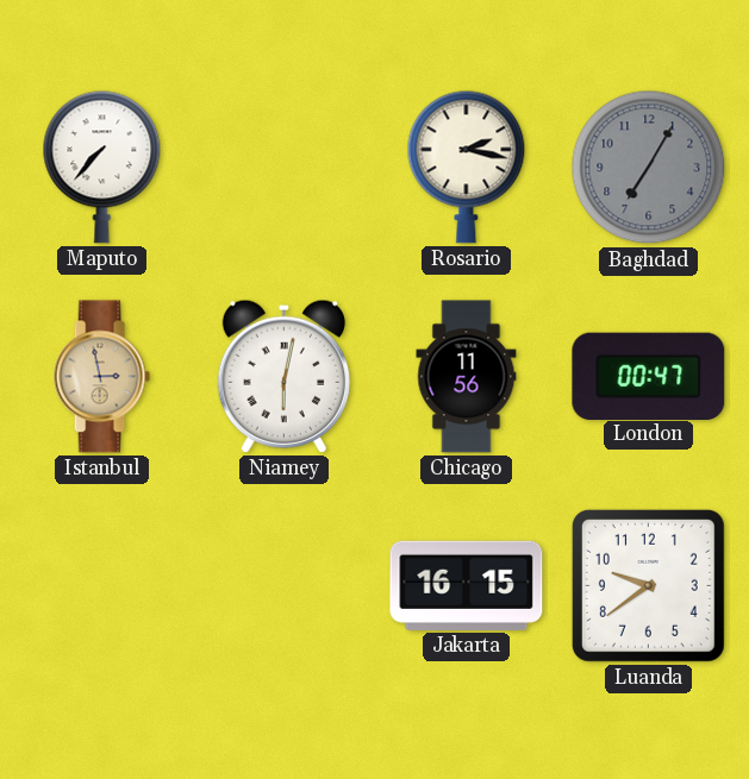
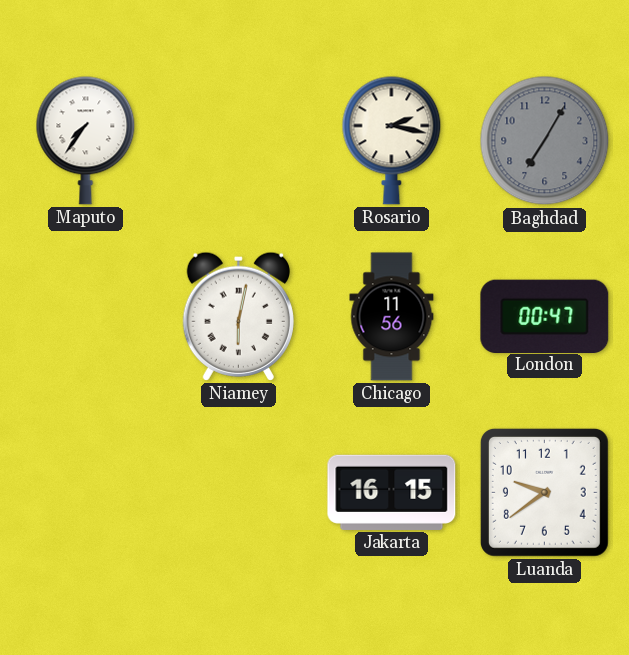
Maputo: 7:37 -> 7:36
Istanbul: 2:58 -> none
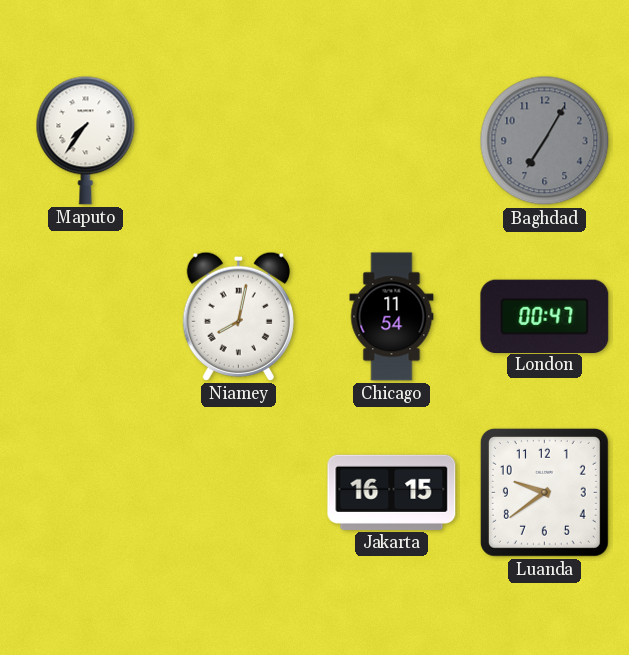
Rosario: 2:17 -> none
Niamey: 6:02 -> 8:02
Chicago: 11:56 -> 11:54
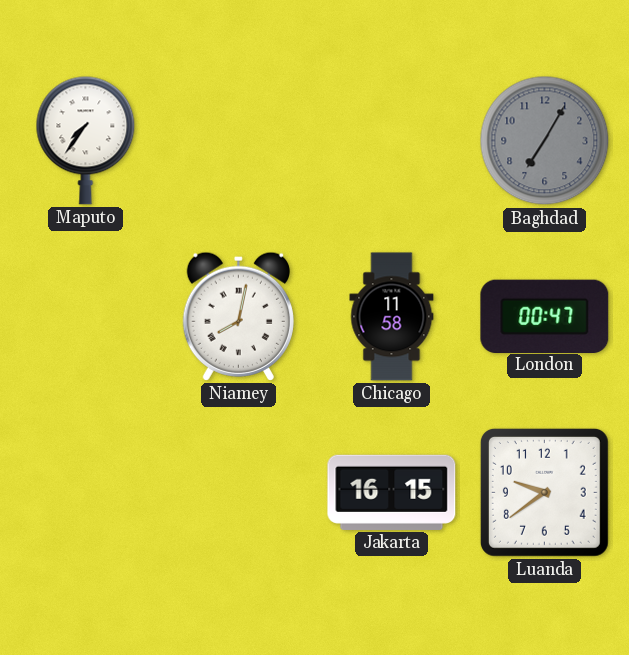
Chicago: 11:54 -> 11:58
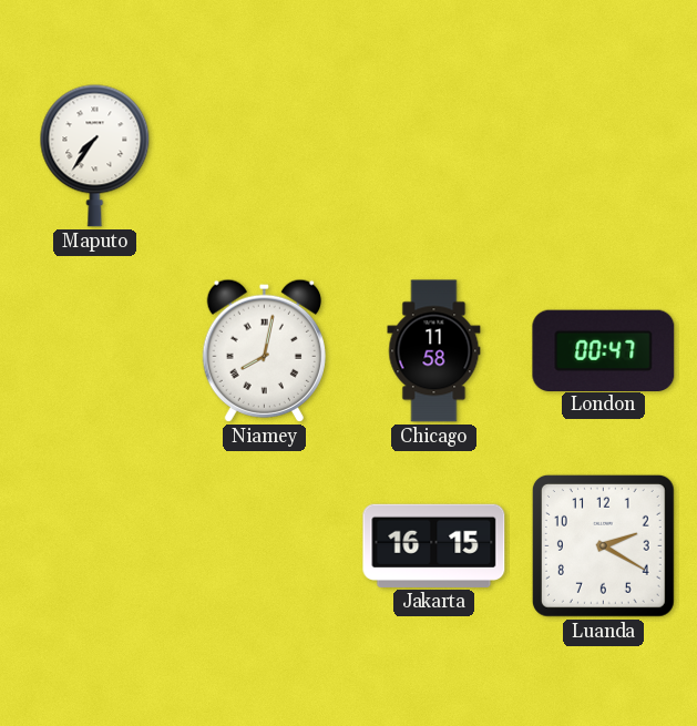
Baghdad: 7:05 -> none
Luanda: 9:39 -> 2:20
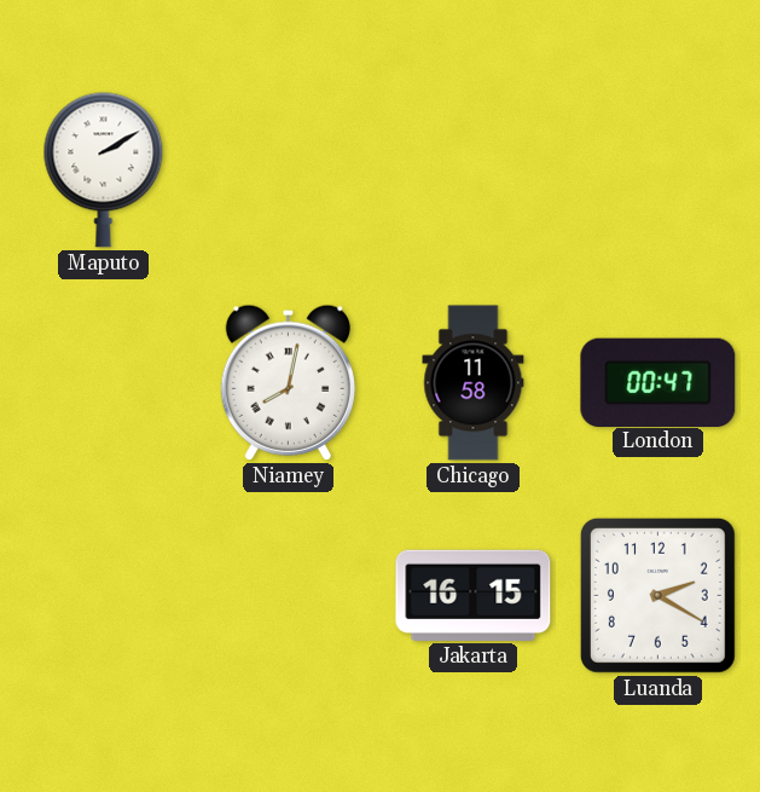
Maputo: 7:36 -> 2:10
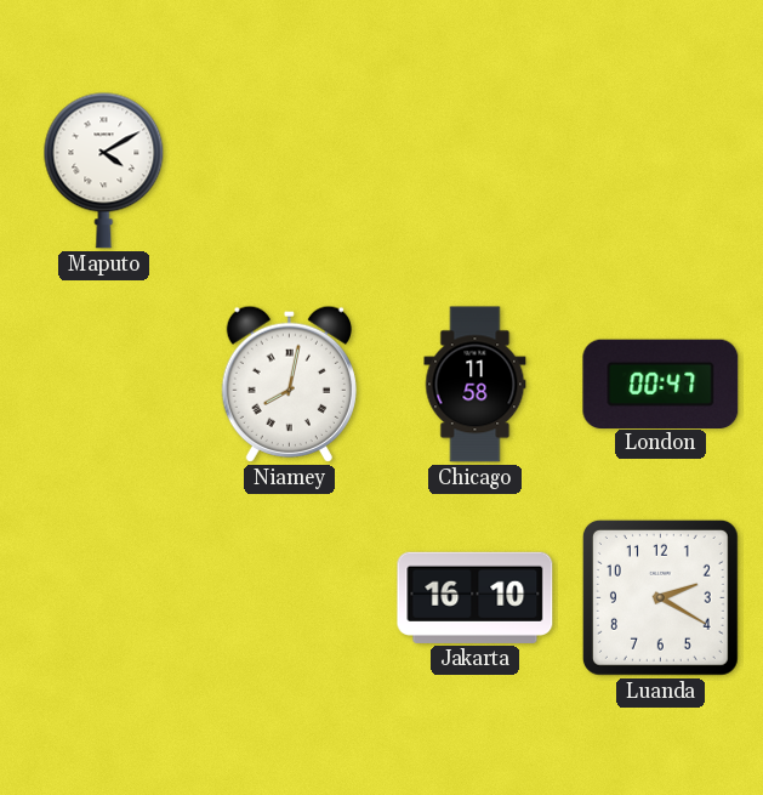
Maputo: 2:10 -> 4:10
Jakarta: 16:15 -> 16:10
